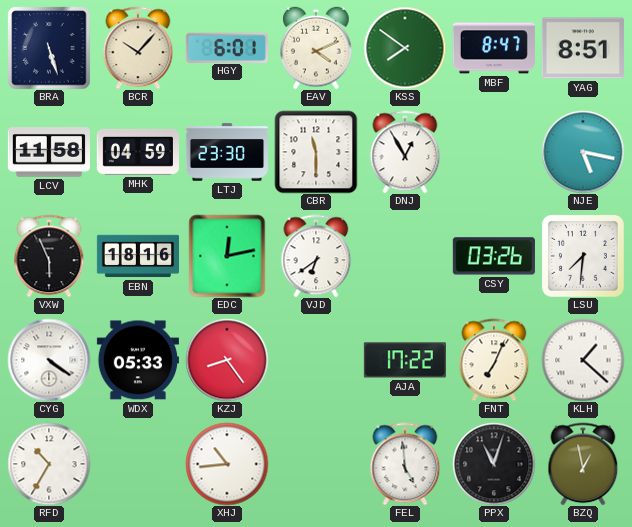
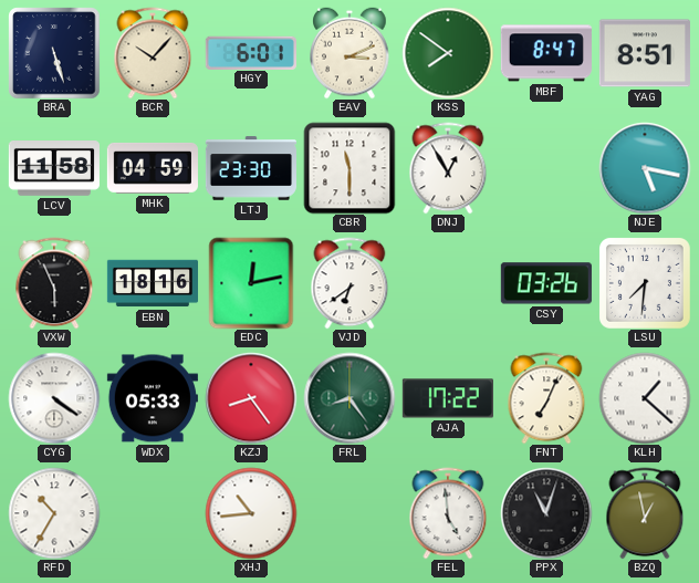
EAV: 4:11 -> 3:11
FRL: none -> 8:24
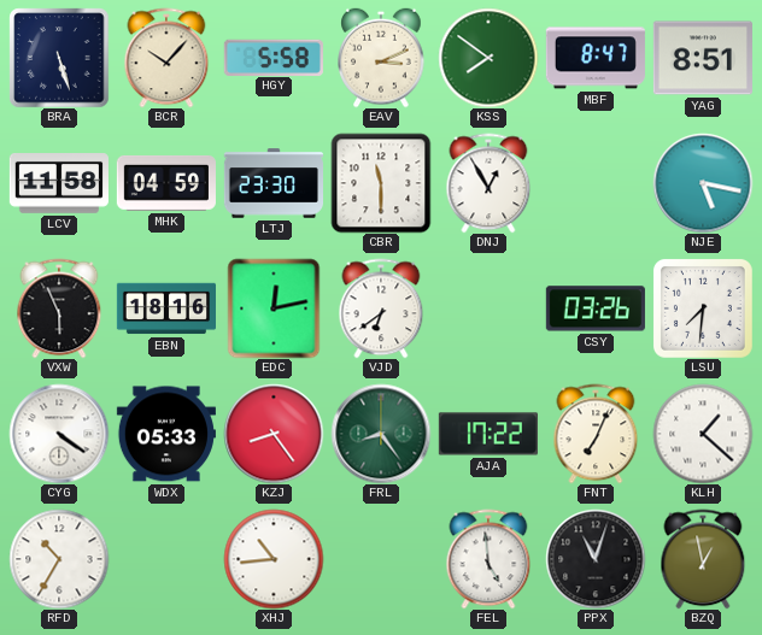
HGY: 6:01 -> 5:58
